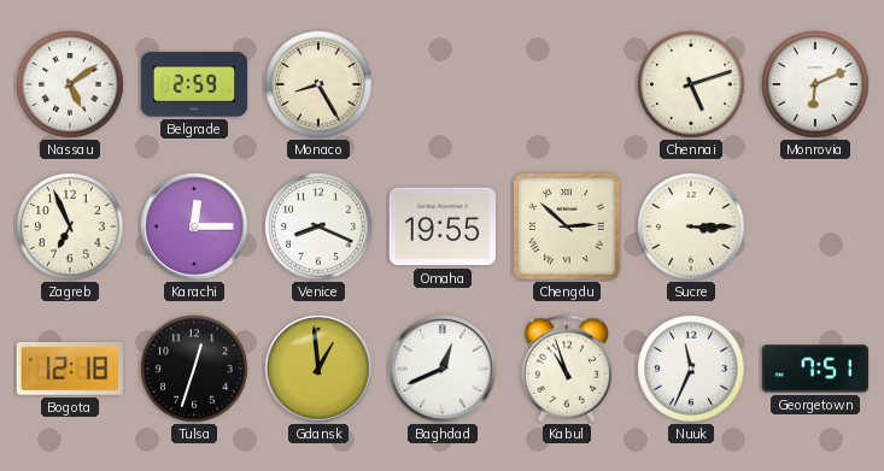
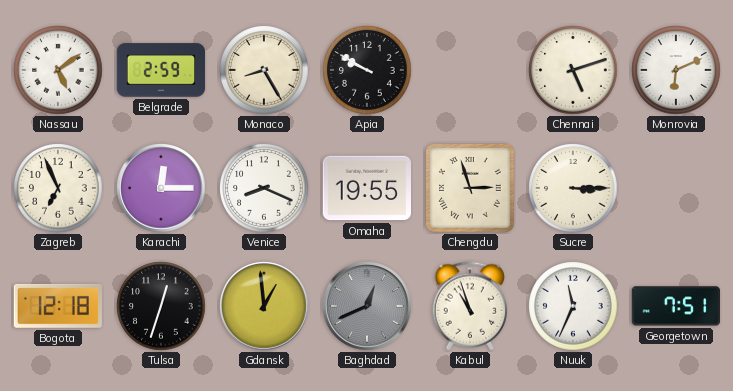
Apia: none -> 9:50
Chengdu: 2:52 -> 2:57
Baghdad dial: white -> grey
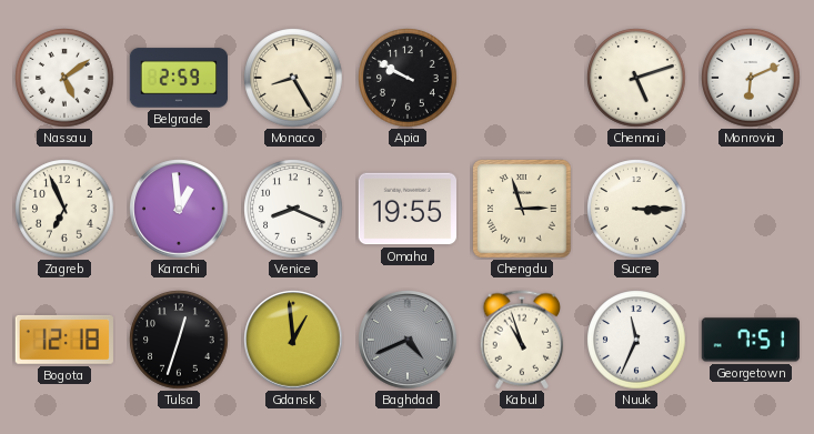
Karachi: 12:15 -> 12:59
Baghdad: 12:41 -> 4:41
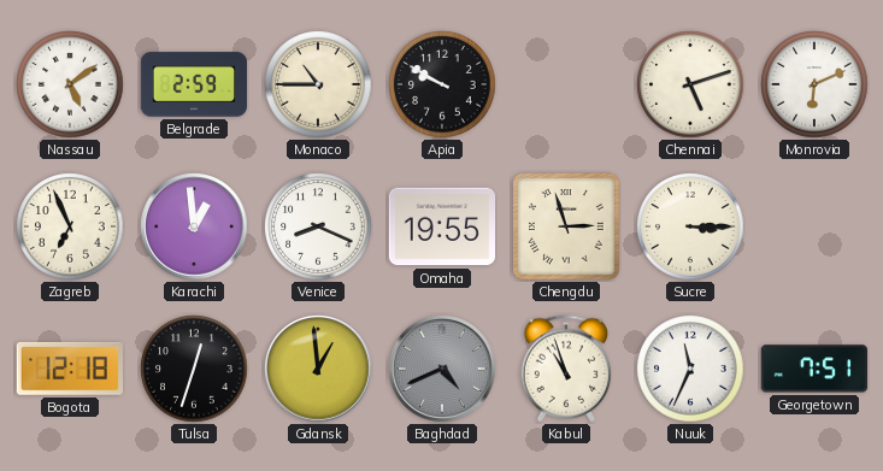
Monaco: 8:25 -> 10:45
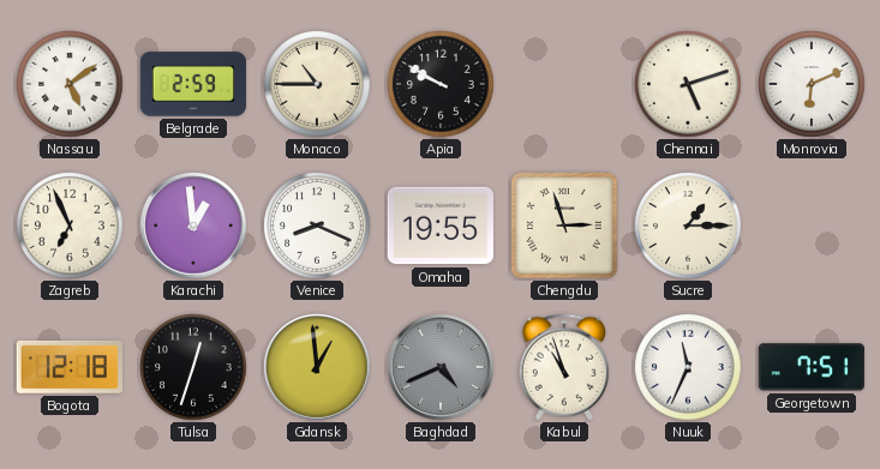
Sucre: 3:15 -> 1:15
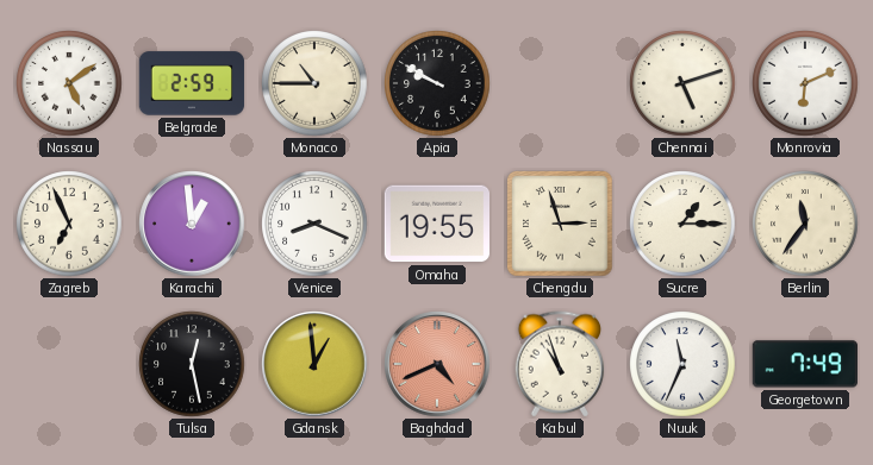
Berlin: none -> 11:36
Bogota: 12:18 -> none
Tulsa: 12:33 -> 12:28
Baghdad dial: grey -> salmon
Georgetown: 7:51 -> 7:49
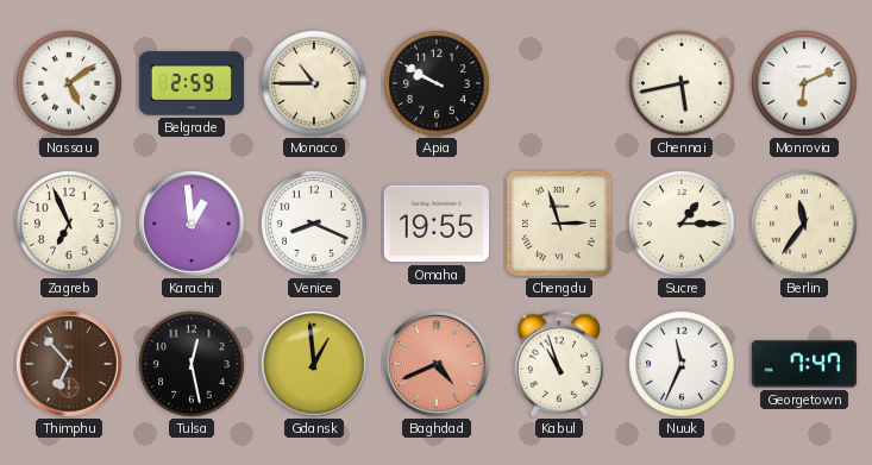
Chennai: 5:12 -> 5:43
Thimphu: none -> 6:53
Georgetown: 7:49 -> 7:47
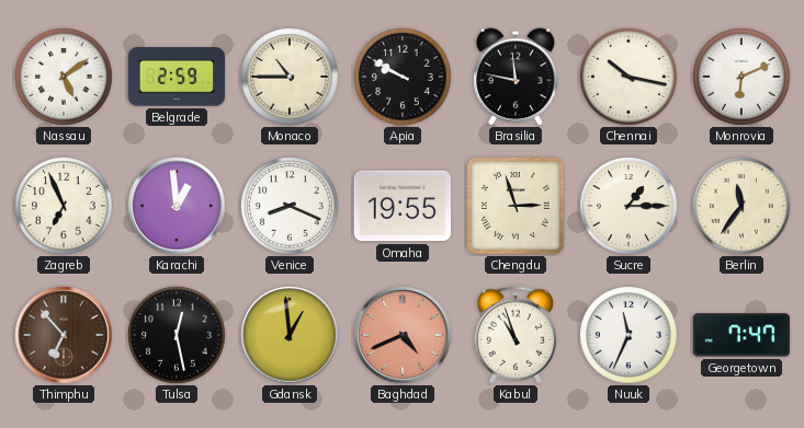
Brasilia: none -> 11:47
Chennai: 5:43 -> 10:17
